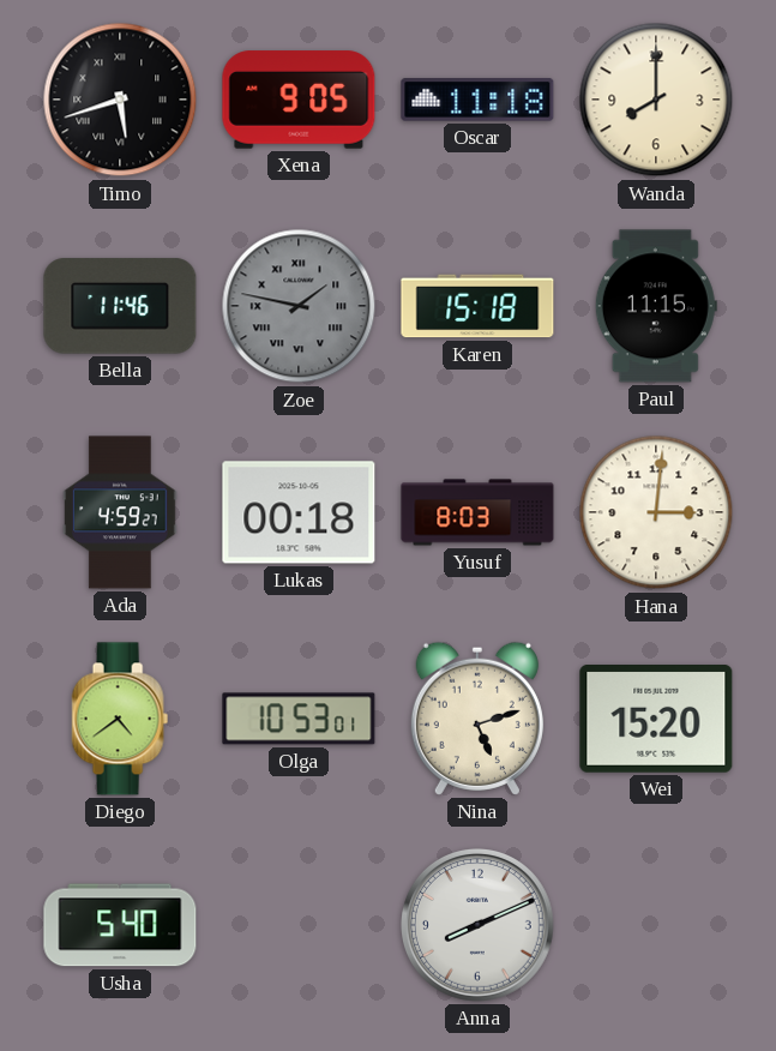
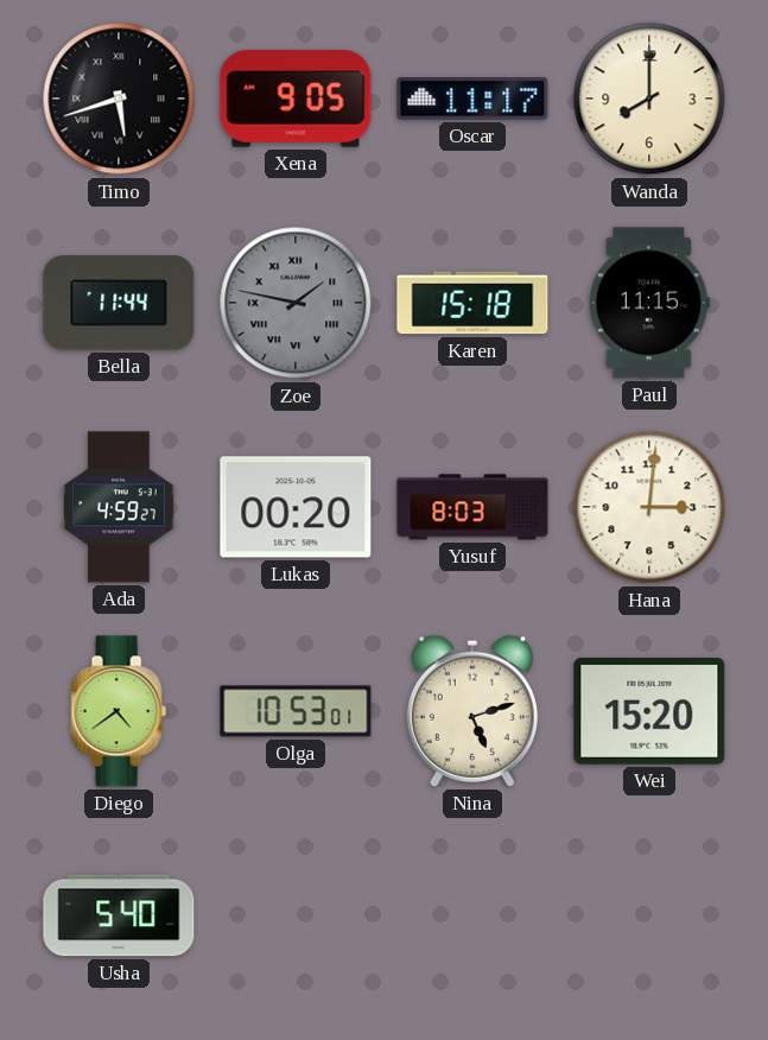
Oscar: 11:18 -> 11:17
Bella: 11:46 -> 11:44
Lukas: 00:18 -> 00:20
Anna: 8:11 -> none
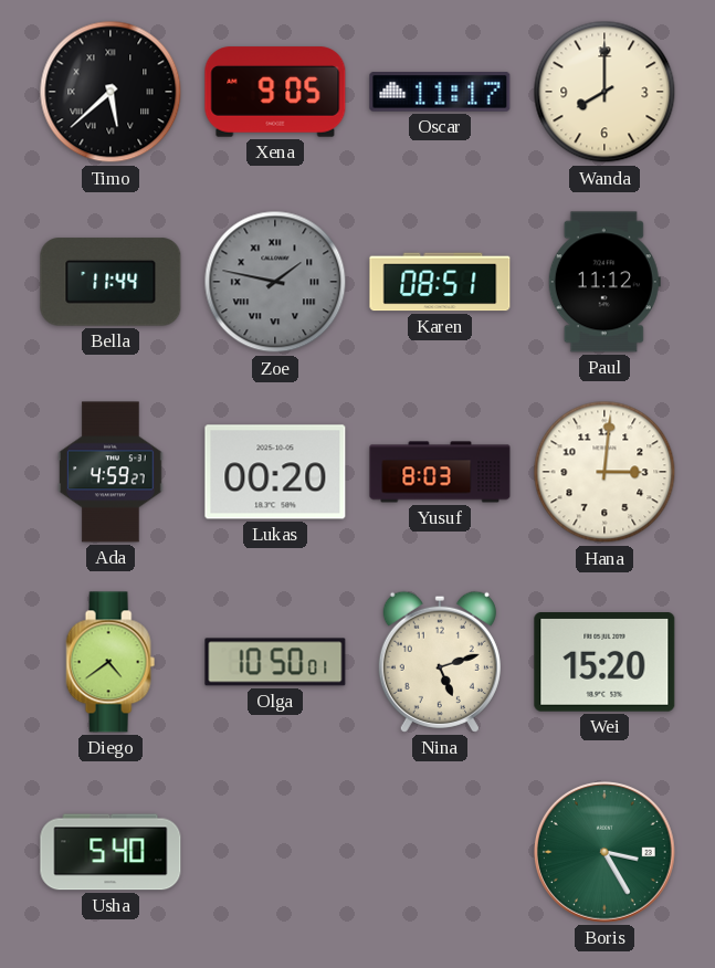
Timo: 5:42 -> 5:38
Karen: 15:18 -> 08:51
Paul: 11:15 -> 11:12
Olga: 10:53 -> 10:50
Boris: none -> 3:25
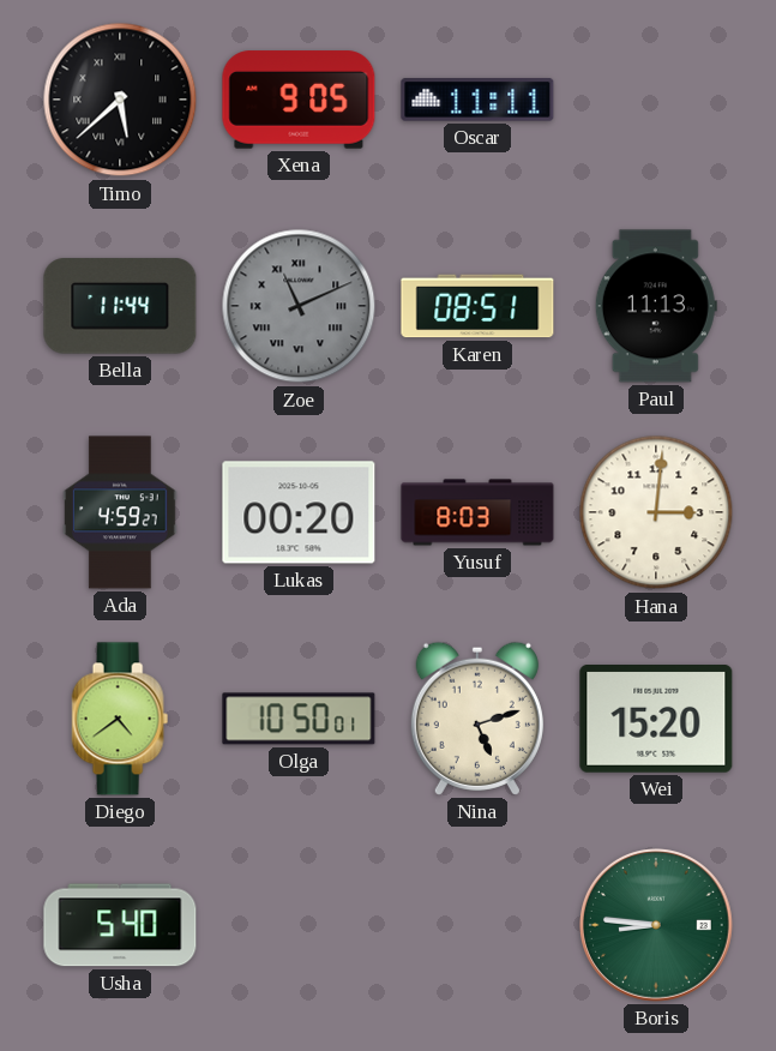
Oscar: 11:17 -> 11:11
Wanda: 8:00 -> none
Zoe: 1:47 -> 11:11
Paul: 11:12 -> 11:13
Boris: 3:25 -> 8:46
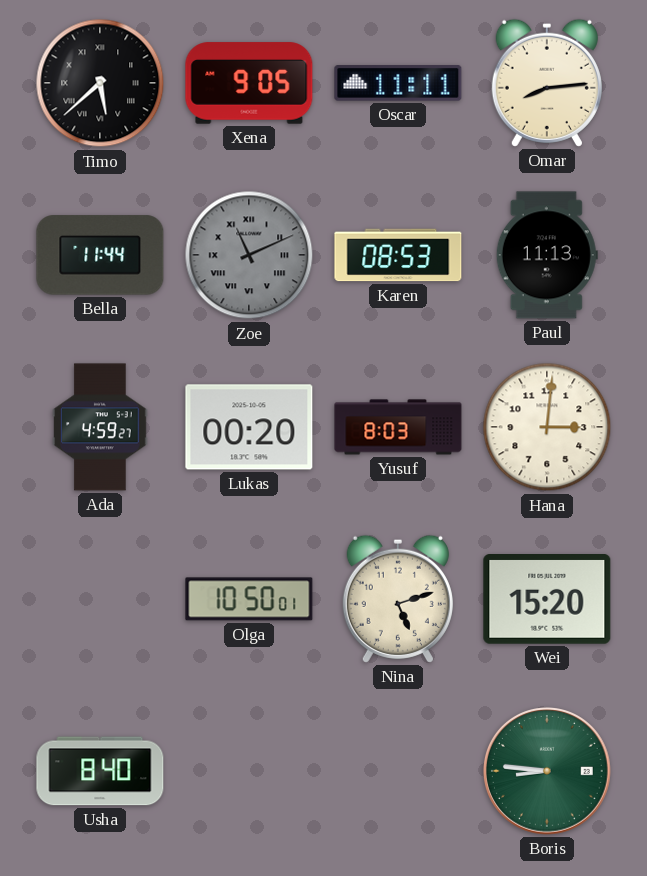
Omar: none -> 8:14
Karen: 08:51 -> 08:53
Diego: 4:39 -> none
Usha: 5:40 -> 8:40
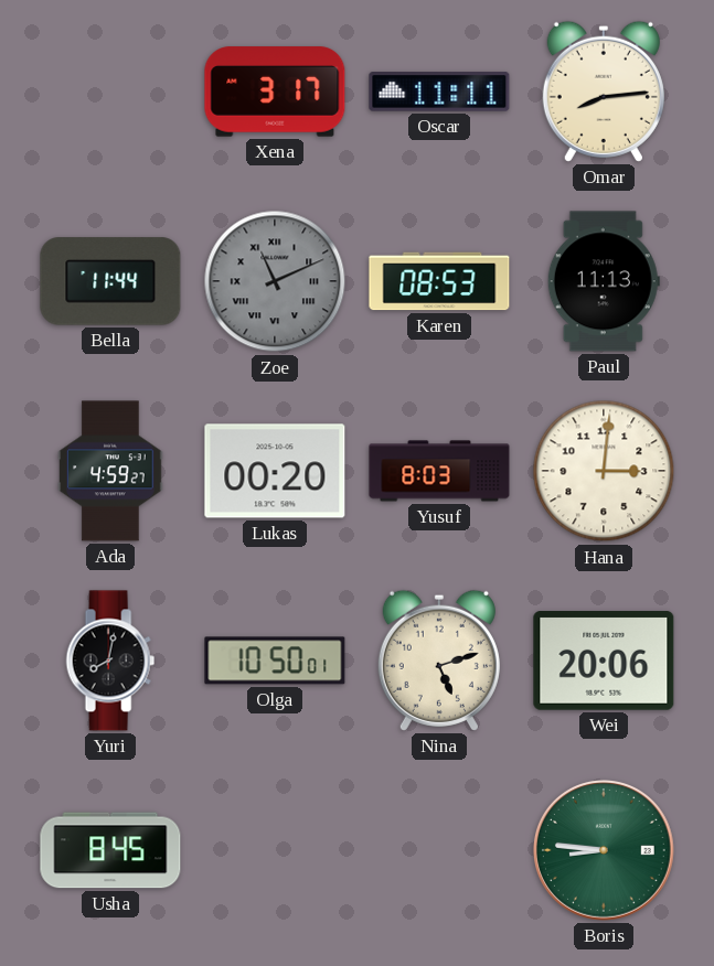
Timo: 5:38 -> none
Xena: 9:05 -> 3:17
Yuri: none -> 8:02
Wei: 15:20 -> 20:06
Usha: 8:40 -> 8:45
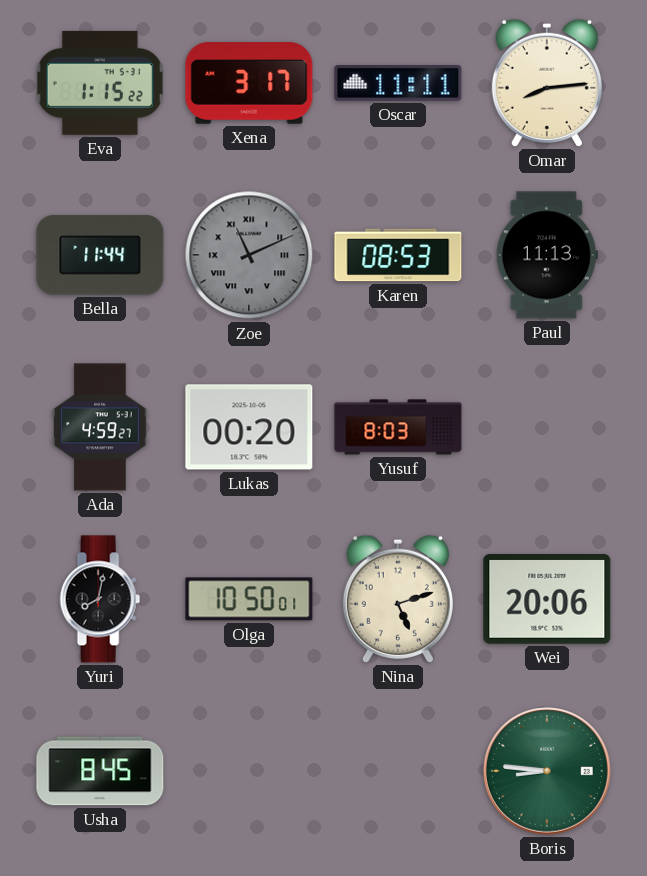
Eva: none -> 1:15
Hana: 3:01 -> none
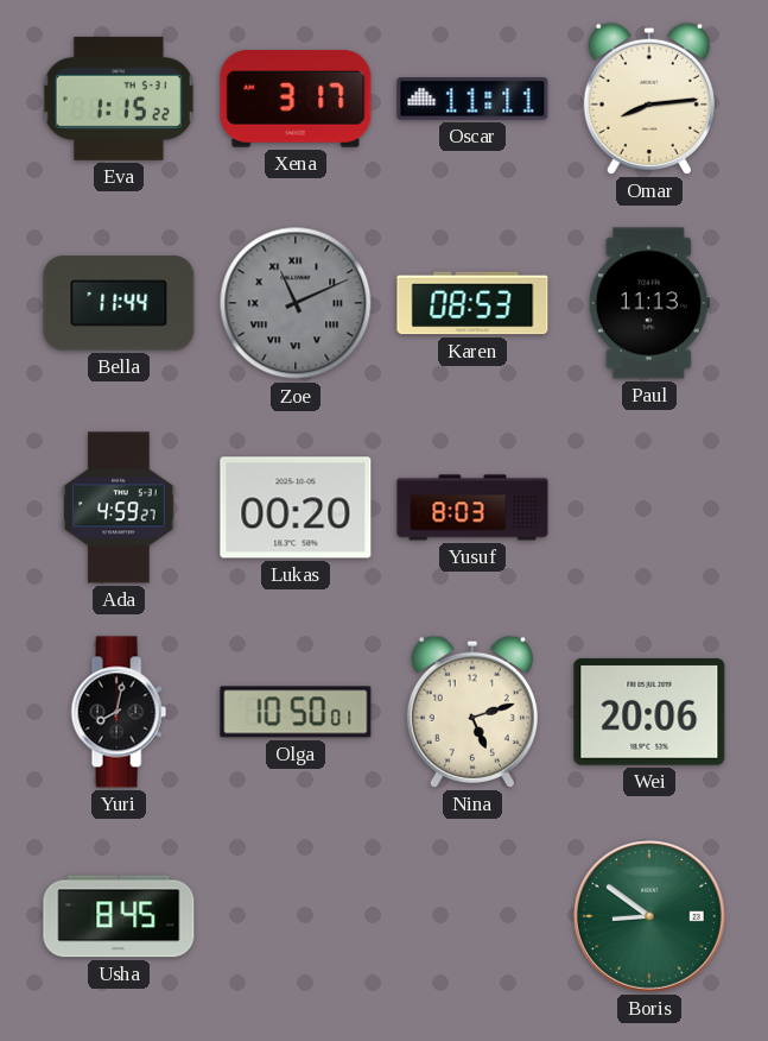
Boris: 8:46 -> 8:51
